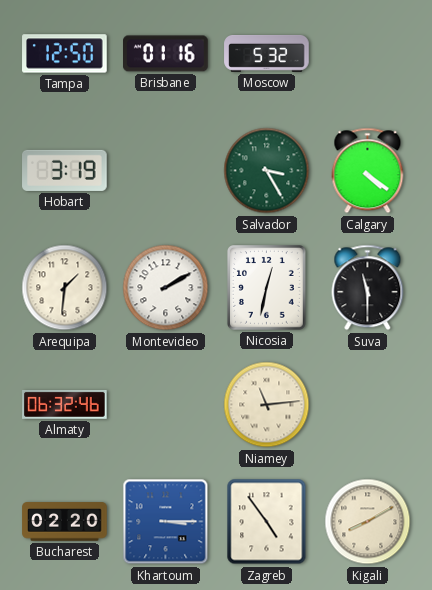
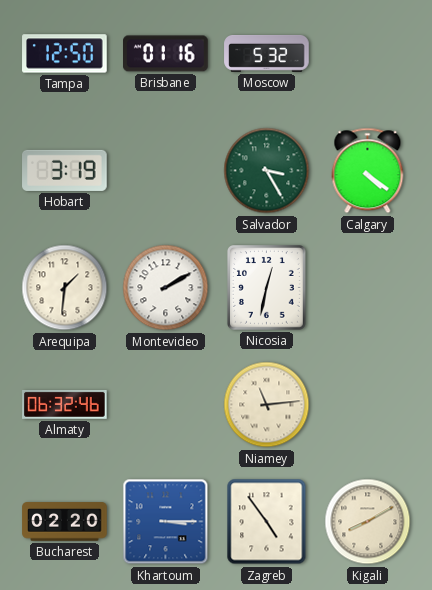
Suva: 11:30 -> none
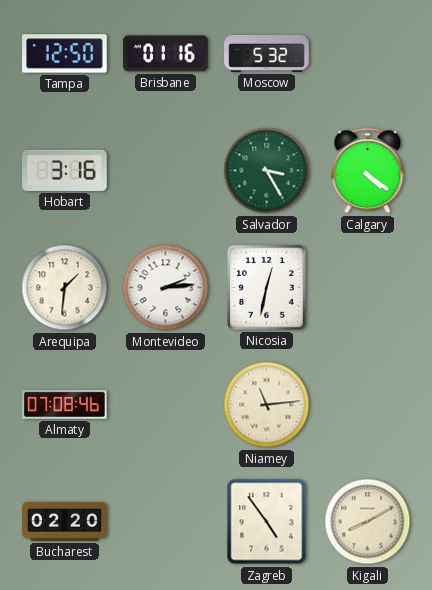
Hobart: 3:19 -> 3:16
Montevideo: 2:10 -> 2:14
Almaty: 06:32 -> 07:08
Khartoum: 3:15 -> none
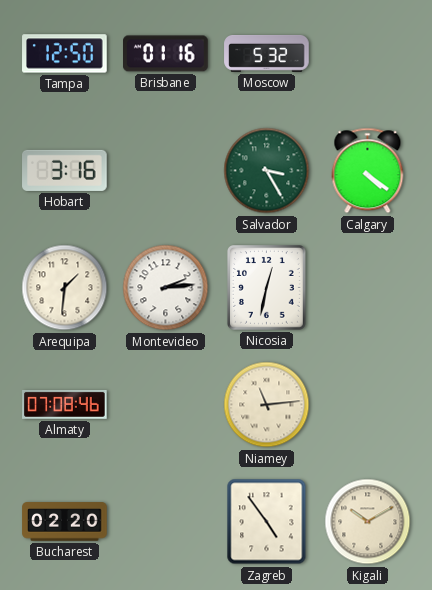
Kigali: 8:10 -> 10:10
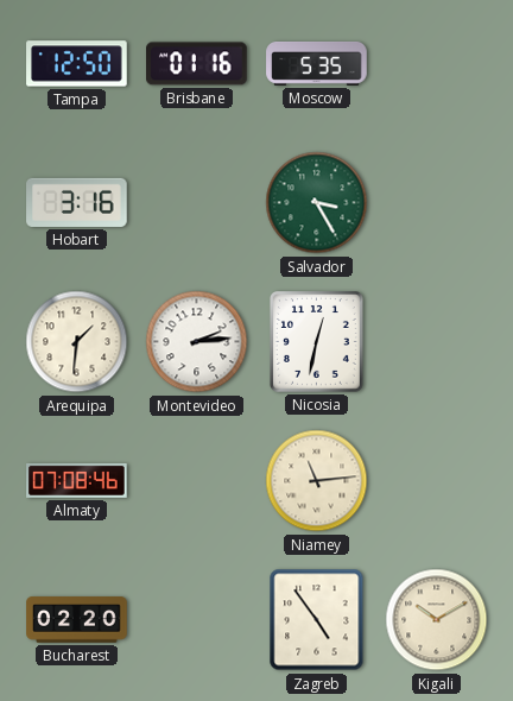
Moscow: 5:32 -> 5:35
Calgary: 4:21 -> none
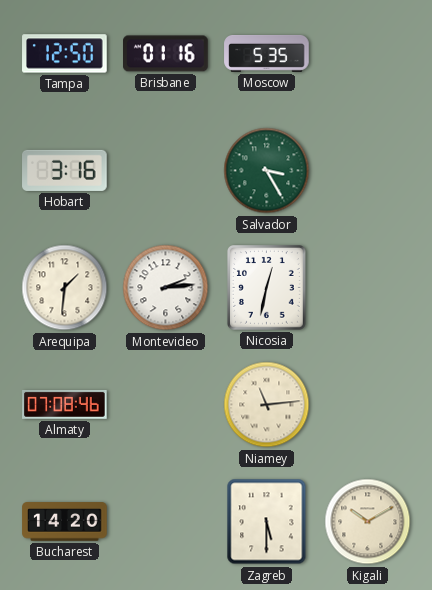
Bucharest: 02:20 -> 14:20
Zagreb: 4:54 -> 5:30
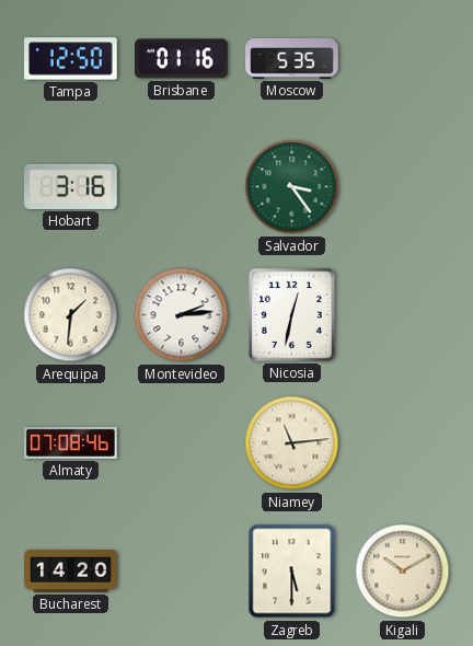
Salvador: 3:25 -> 3:24
